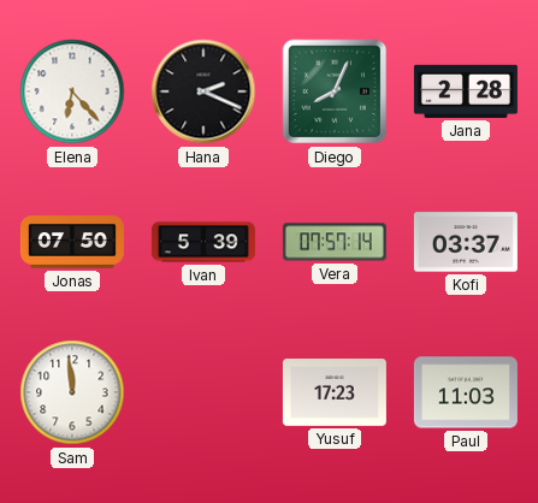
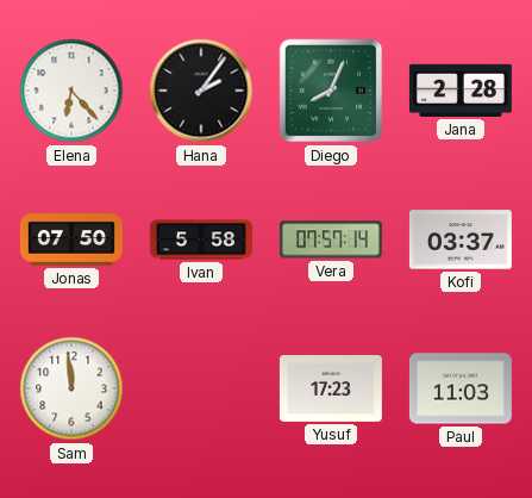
Hana: 2:19 -> 2:06
Ivan: 5:39 -> 5:58
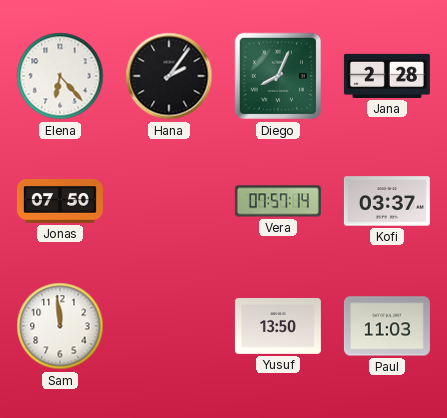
Ivan: 5:58 -> none
Yusuf: 17:23 -> 13:50
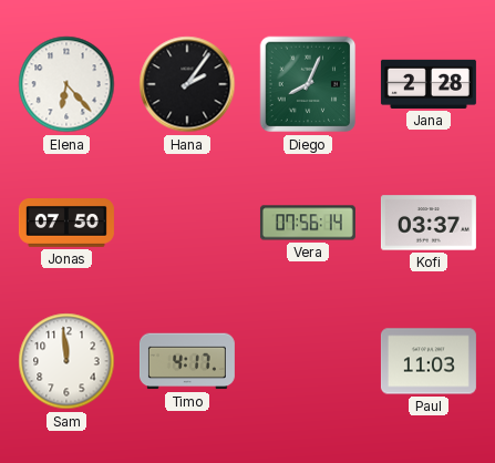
Vera: 07:57 -> 07:56
Timo: none -> 4:17
Yusuf: 13:50 -> none
